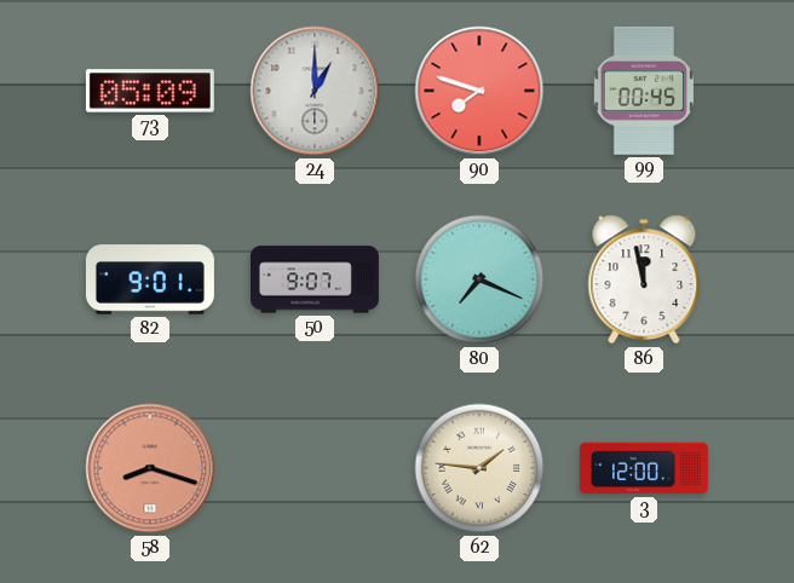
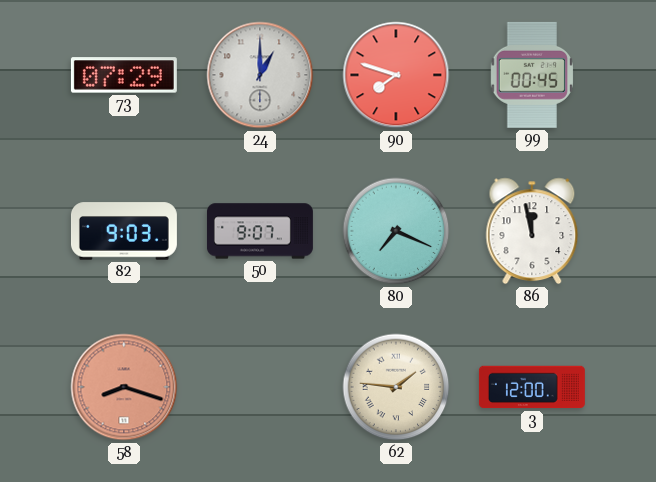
73: 05:09 -> 07:29
82: 9:01 -> 9:03
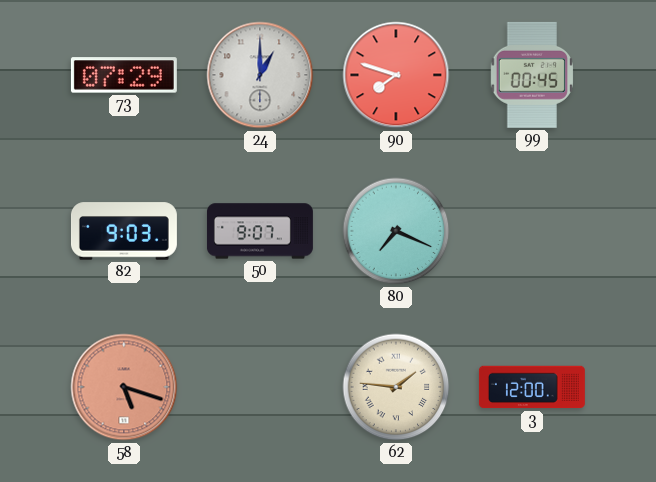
86: 11:58 -> none
58: 8:18 -> 5:18
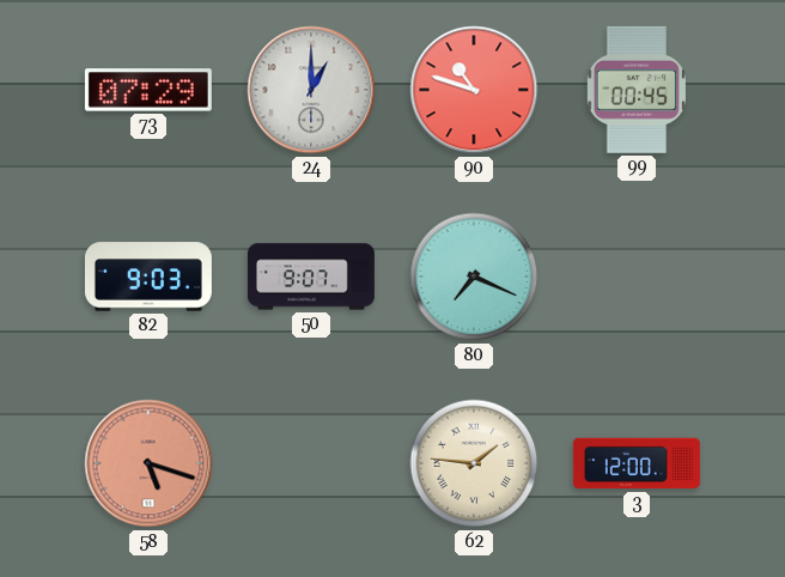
90: 7:48 -> 10:48
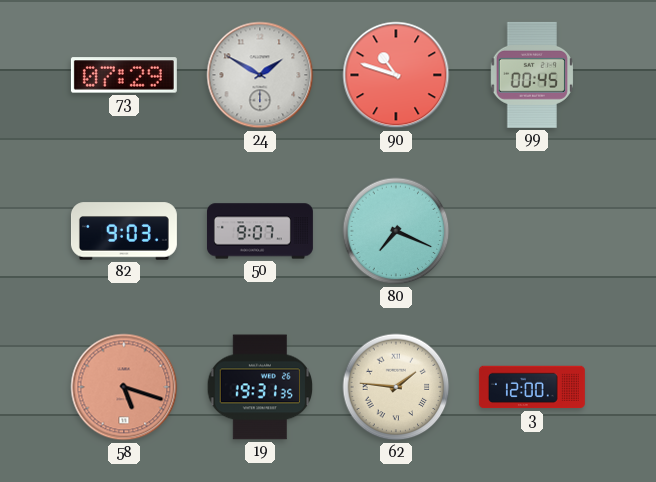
24: 1:00 -> 1:50
19: none -> 19:31
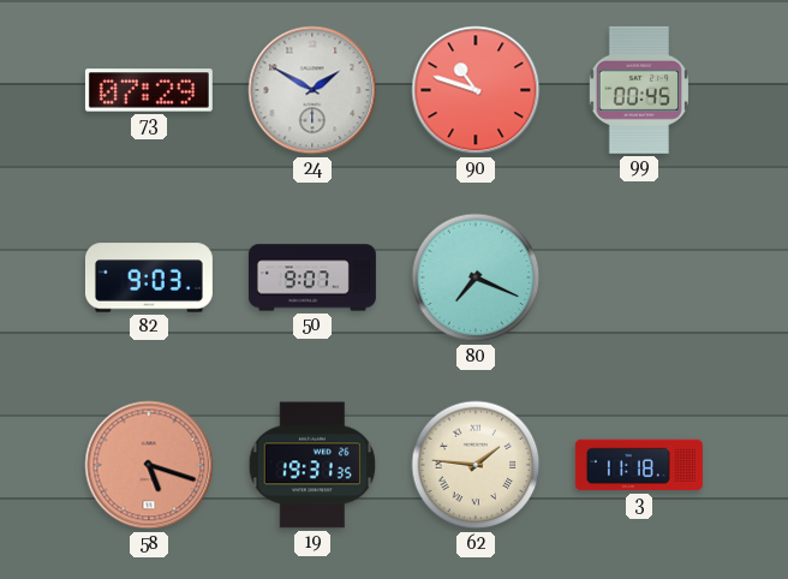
3: 12:00 -> 11:18
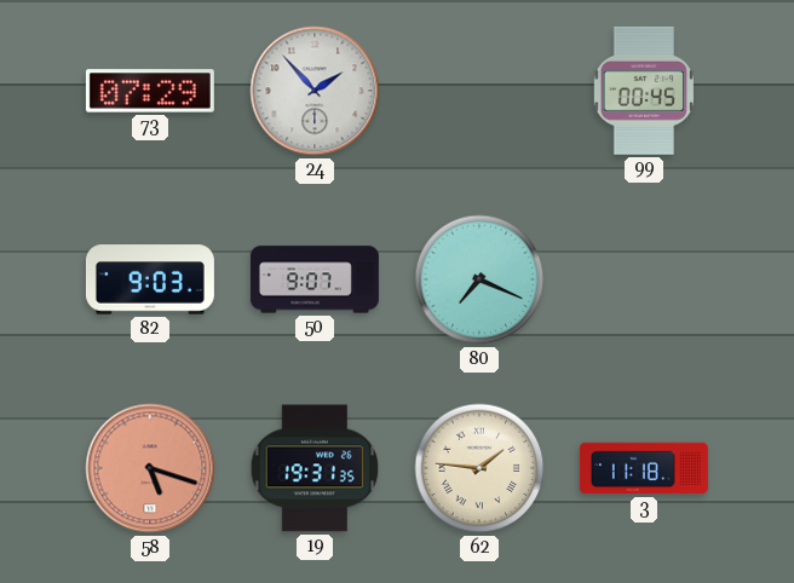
24: 1:50 -> 1:53
90: 10:48 -> none
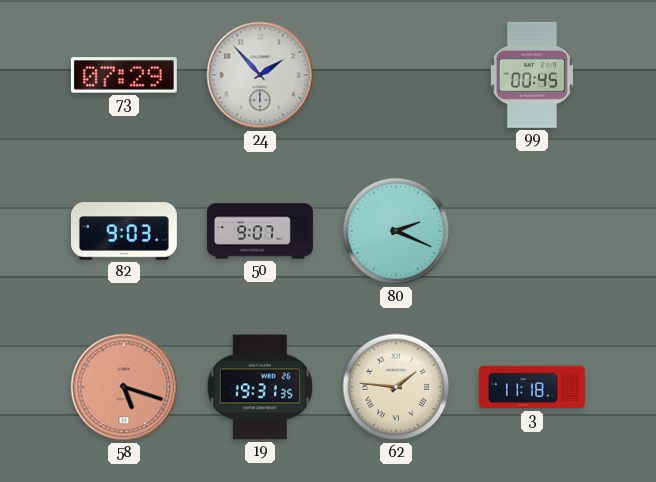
80: 7:19 -> 2:19
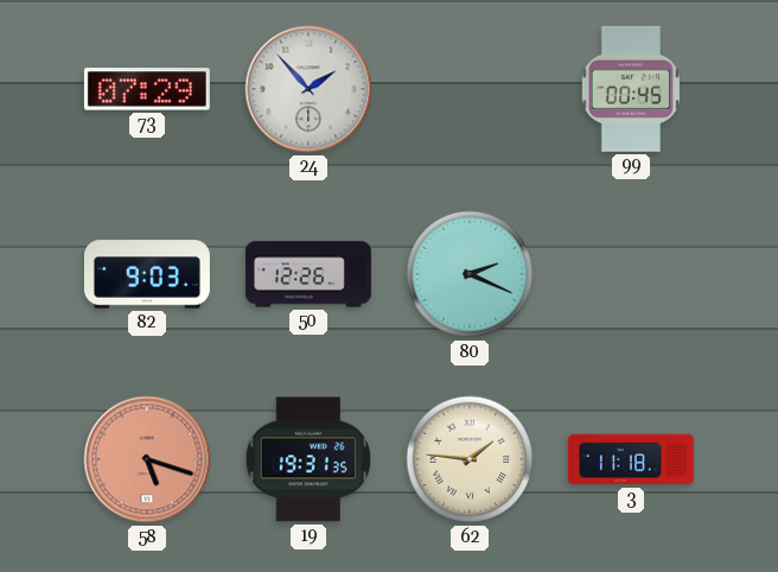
50: 9:07 -> 12:26
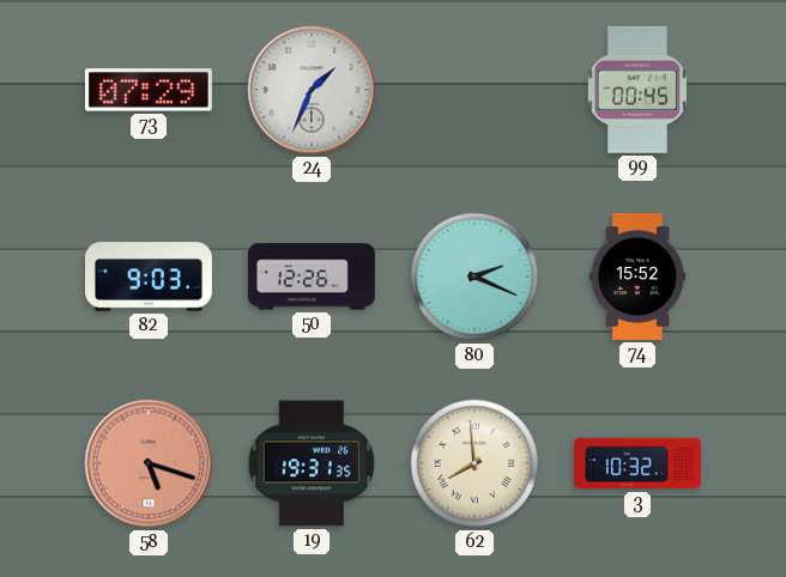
24: 1:53 -> 1:34
74: none -> 15:52
62: 1:46 -> 7:59
3: 11:18 -> 10:32
